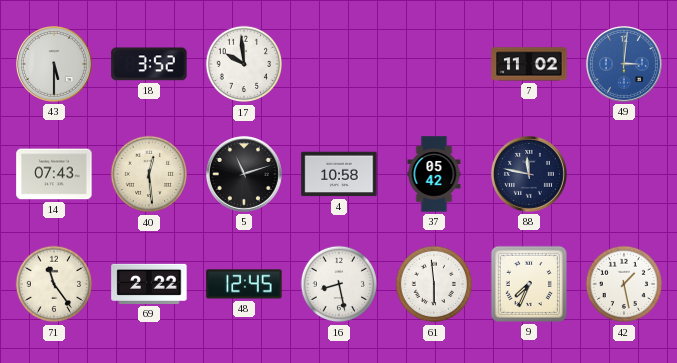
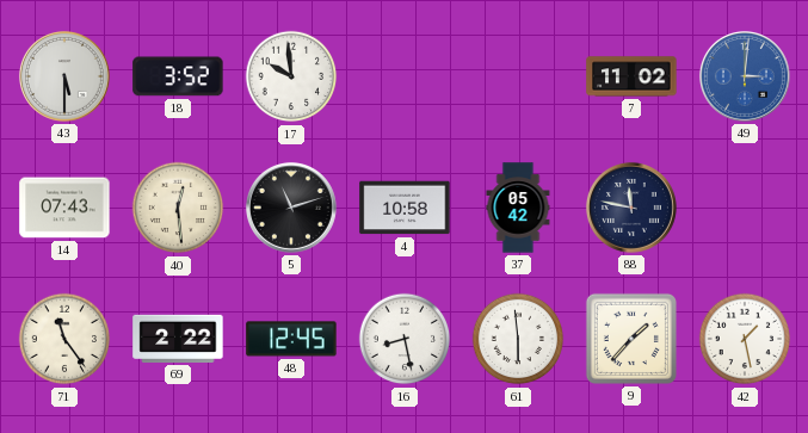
9: 7:34 -> 1:37
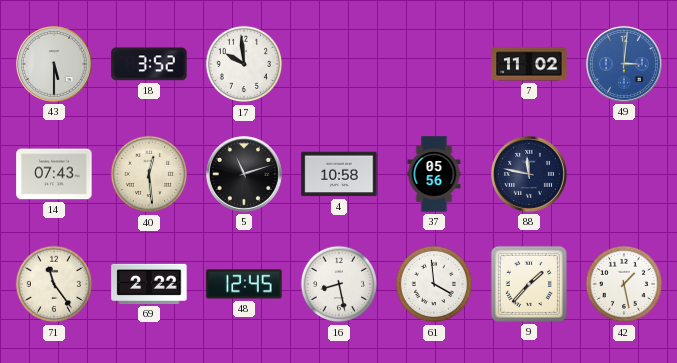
37: 05:42 -> 05:56
61: 5:59 -> 3:59
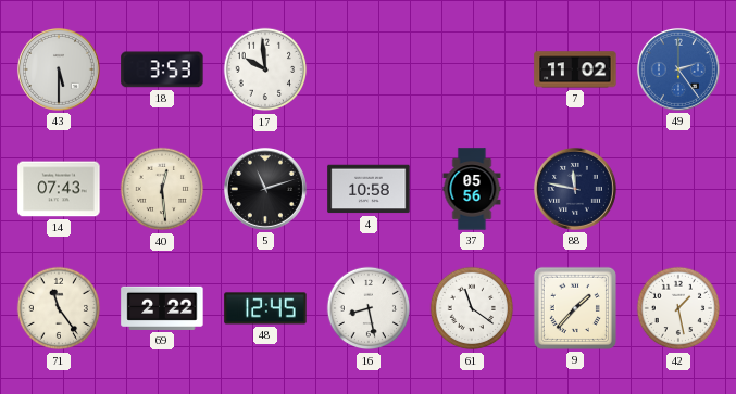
18: 3:52 -> 3:53
49: 3:01 -> 2:24
61: 3:59 -> 11:21
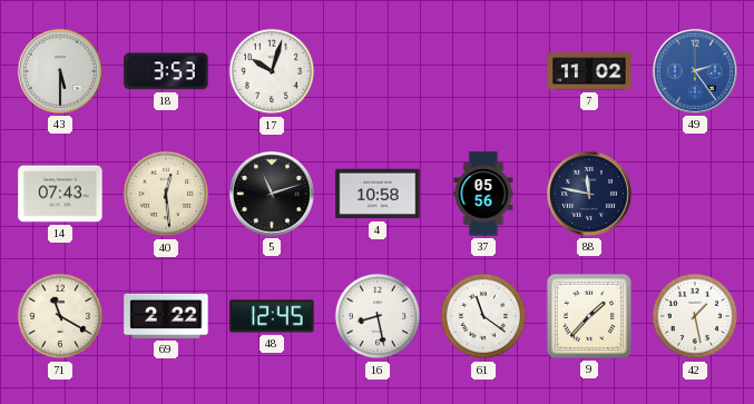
17: 9:59 -> 10:03
71: 11:24 -> 11:20
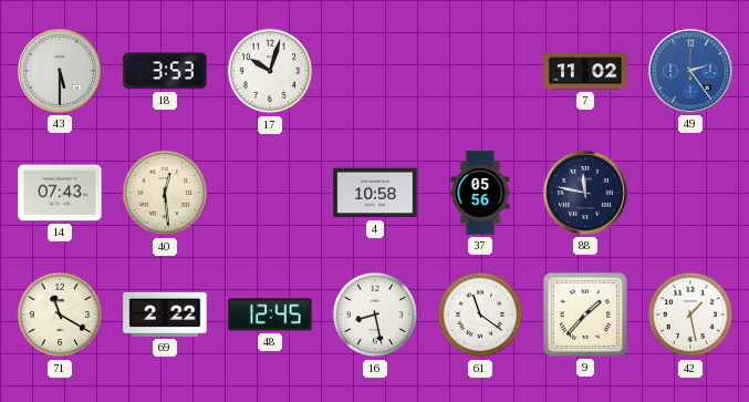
5: 11:12 -> none
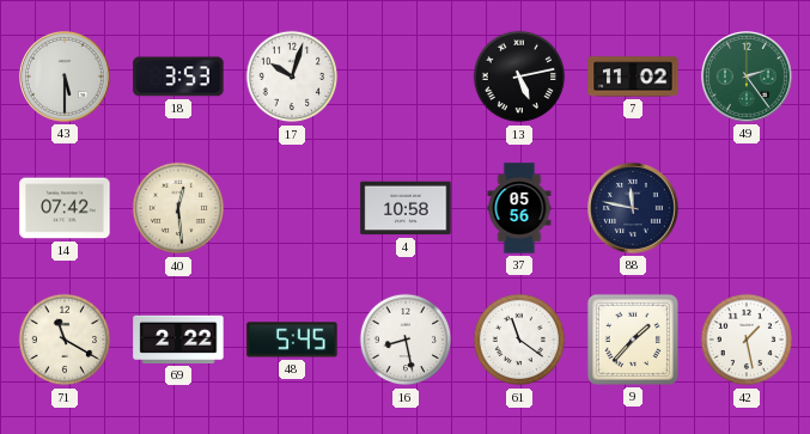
13: none -> 5:13
49 dial: blue -> green
14: 07:43 -> 07:42
48: 12:45 -> 5:45
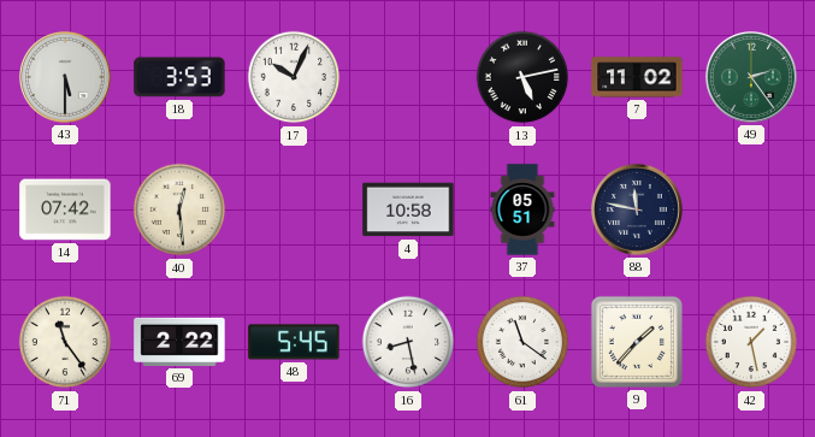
17: 10:03 -> 10:04
37: 05:56 -> 05:51
71: 11:20 -> 11:24
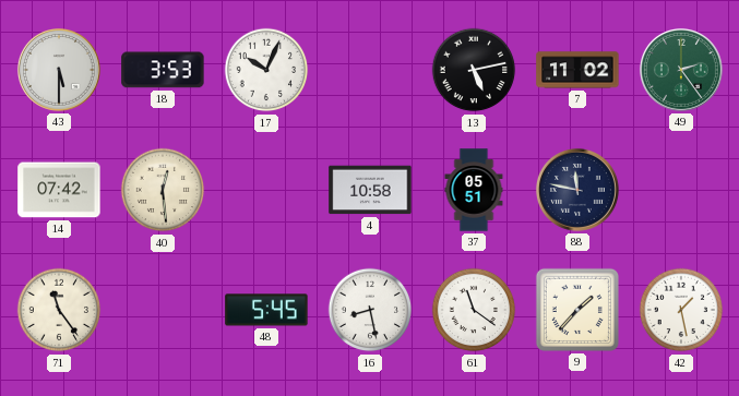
69: 2:22 -> none
